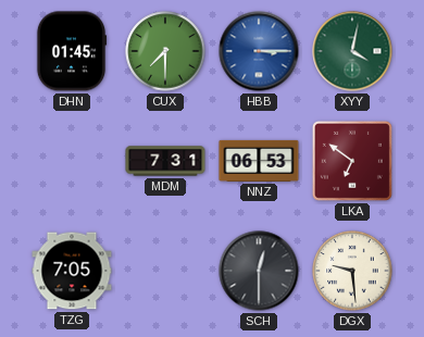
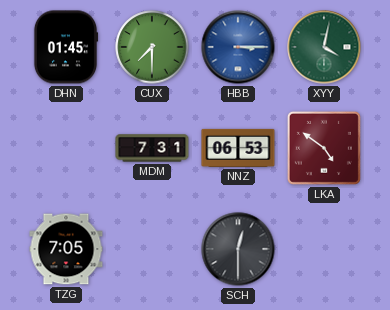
LKA: 6:51 -> 4:51
DGX: 9:29 -> none
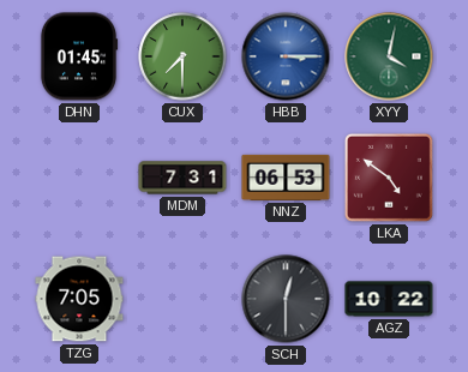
AGZ: none -> 10:22
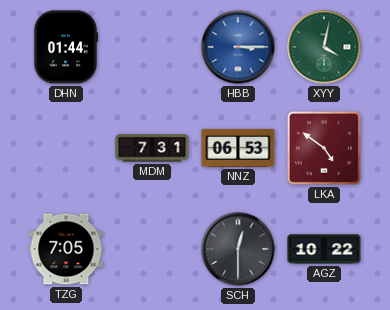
DHN: 01:45 -> 01:44
CUX: 7:30 -> none
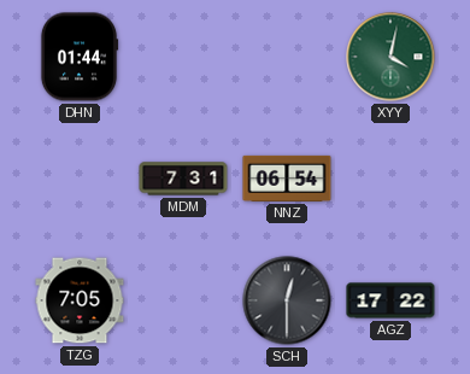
HBB: 3:15 -> none
NNZ: 06:53 -> 06:54
LKA: 4:51 -> none
AGZ: 10:22 -> 17:22
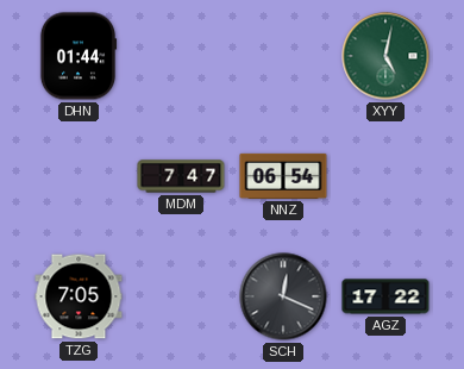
XYY: 4:02 -> 5:02
MDM: 7:31 -> 7:47
SCH: 12:30 -> 12:19
